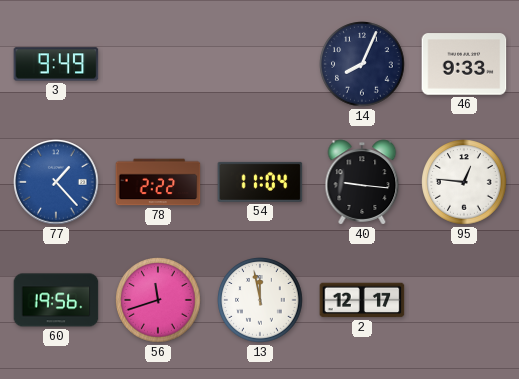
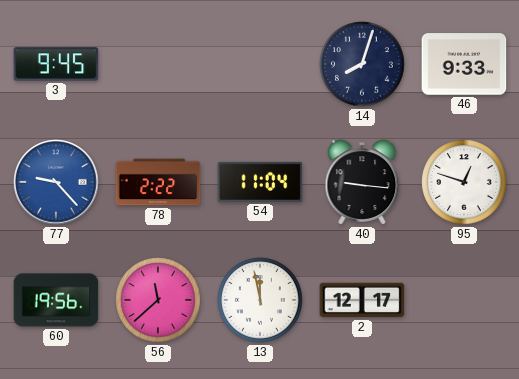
3: 9:49 -> 9:45
14: 8:04 -> 8:03
77: 1:23 -> 9:23
95: 12:46 -> 12:48
56: 11:42 -> 11:38
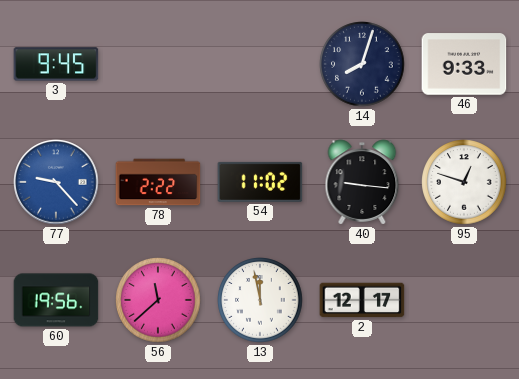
54: 11:04 -> 11:02
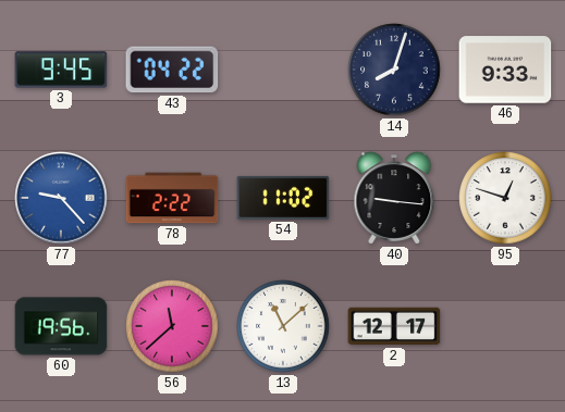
43: none -> 04:22
13: 11:58 -> 11:08
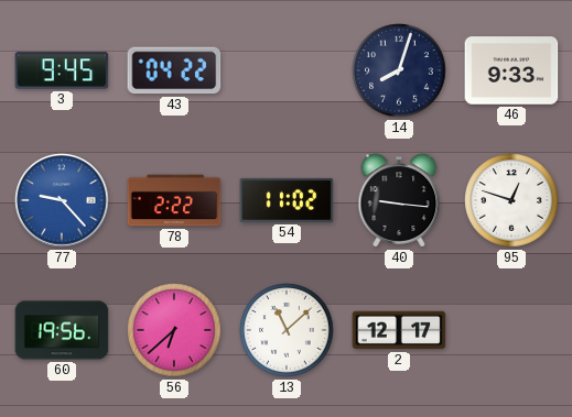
56: 11:38 -> 6:38
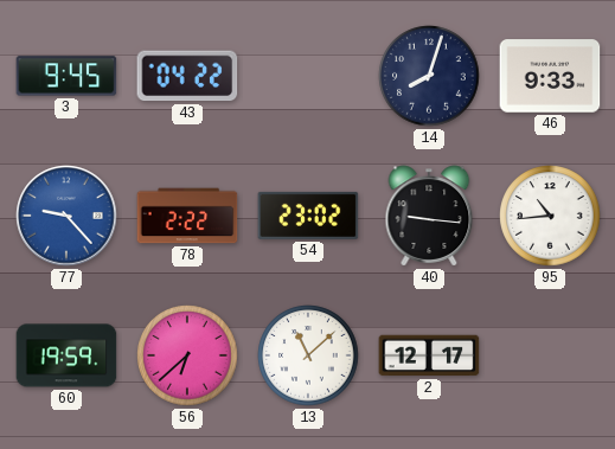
54: 11:02 -> 23:02
95: 12:48 -> 10:44
60: 19:56 -> 19:59
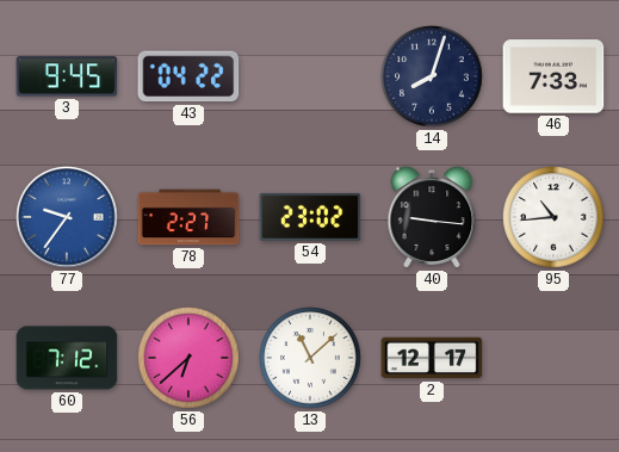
46: 9:33 -> 7:33
77: 9:23 -> 9:36
78: 2:22 -> 2:27
60: 19:59 -> 7:12
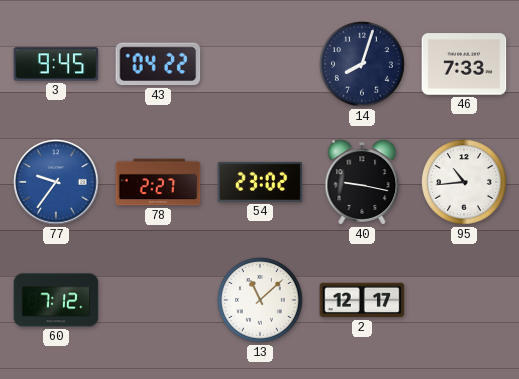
40: 9:16 -> 9:17
56: 6:38 -> none
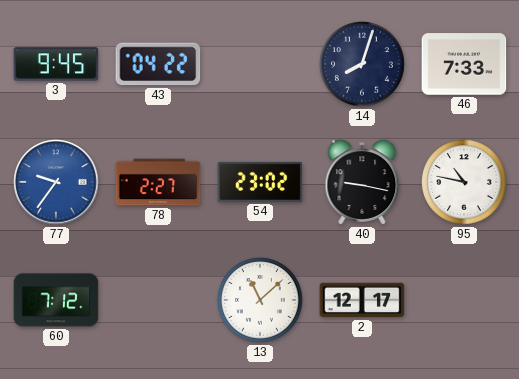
95: 10:44 -> 10:47
